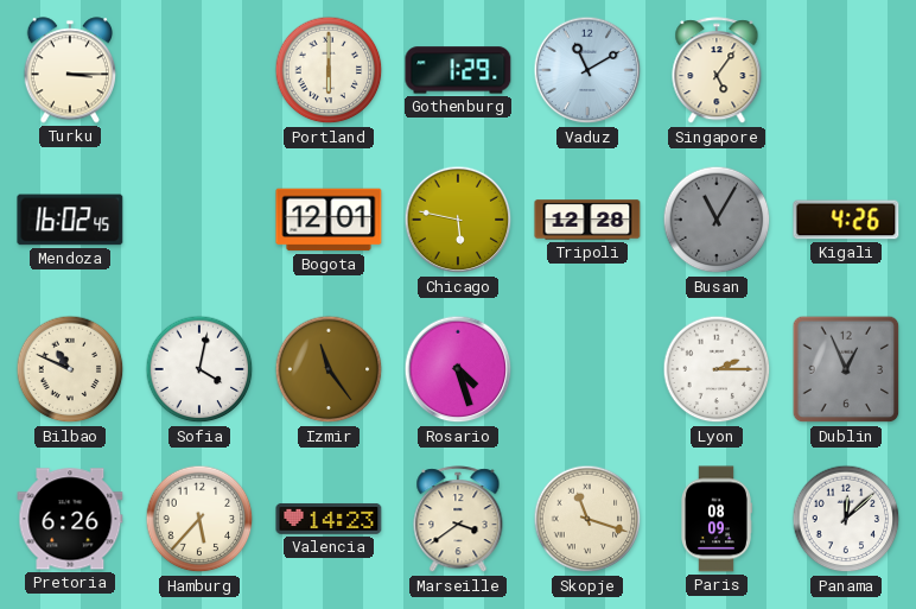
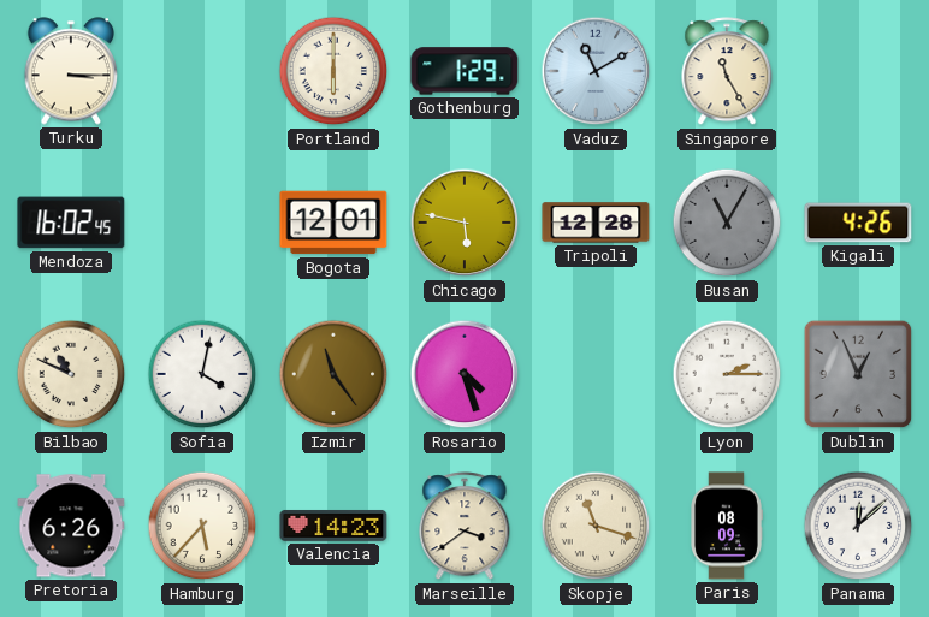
Singapore: 5:06 -> 11:25
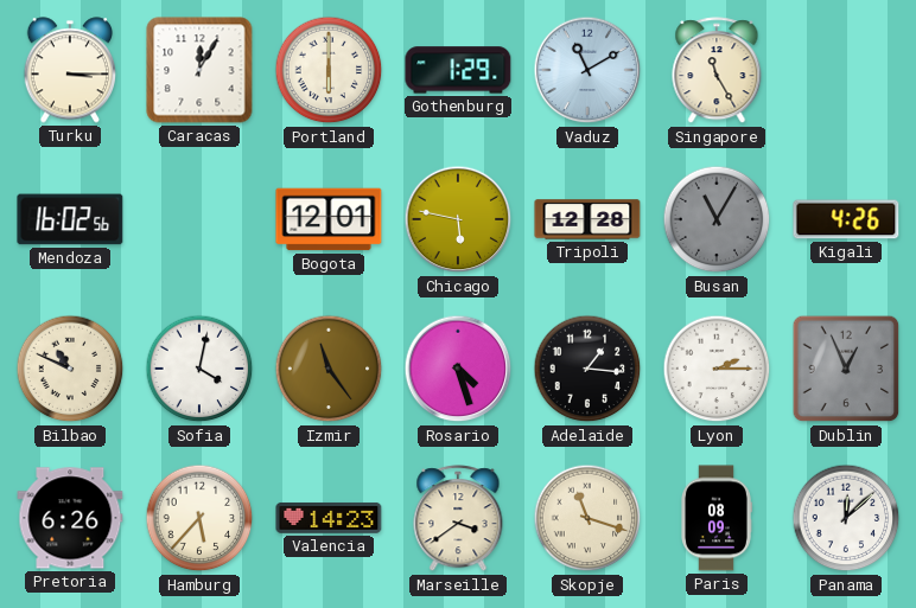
Caracas: none -> 12:05
Mendoza: 16:02:45 -> 16:02:56
Adelaide: none -> 1:16
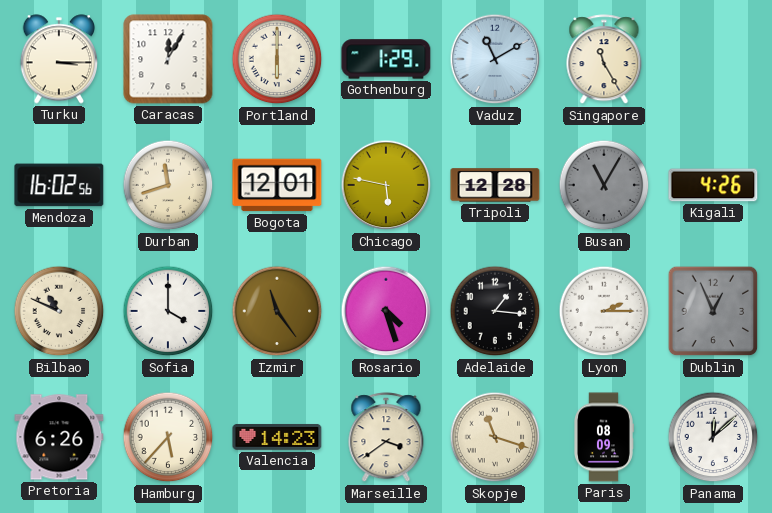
Durban: none -> 11:42
Sofia: 4:02 -> 4:00
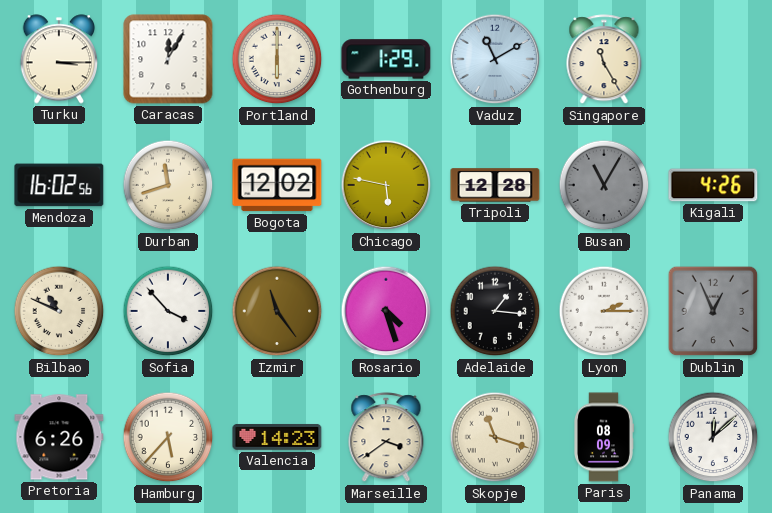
Bogota: 12:01 -> 12:02
Sofia: 4:00 -> 3:53
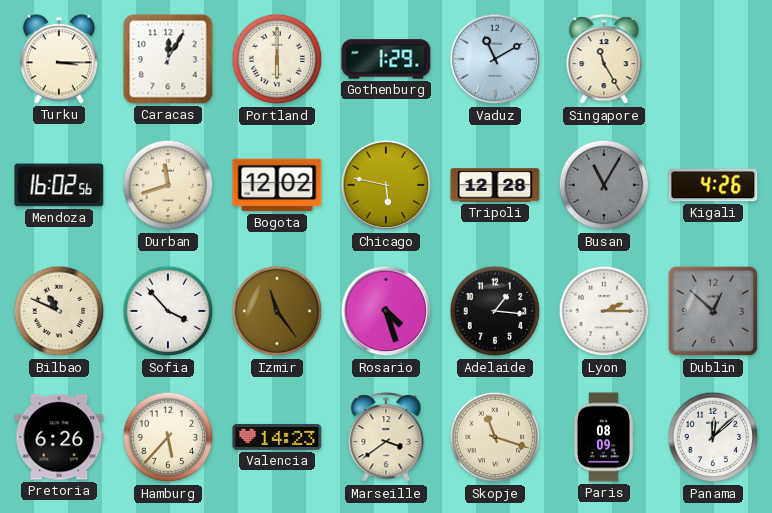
Dublin: 12:56 -> 12:52
